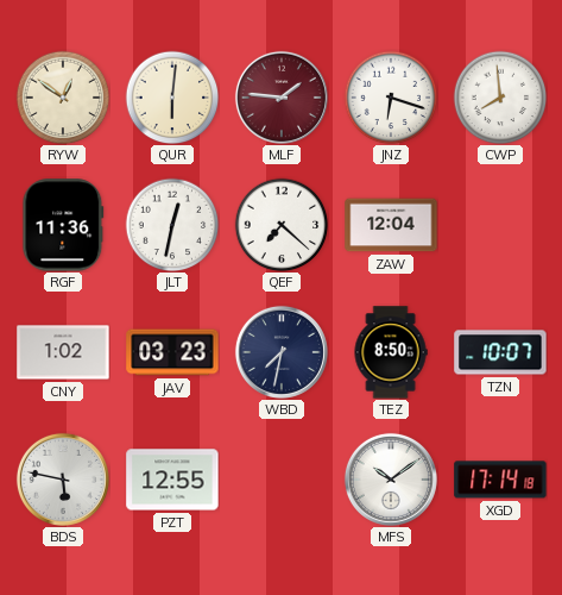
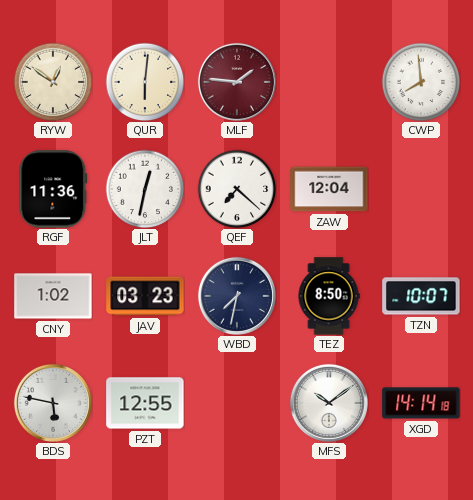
JNZ: 6:18 -> none
XGD: 17:14 -> 14:14
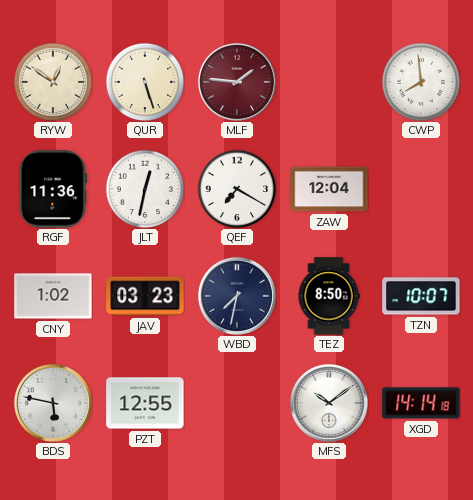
QUR: 6:01 -> 5:27
QEF: 7:22 -> 7:20
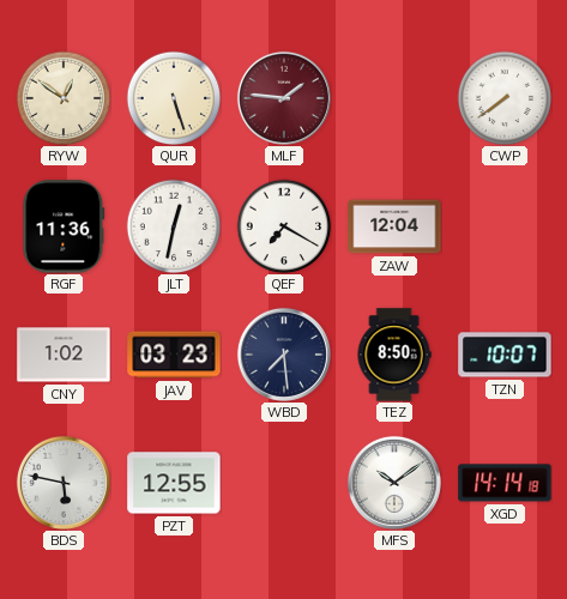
CWP: 7:59 -> 7:39
WBD: 7:32 -> 7:29
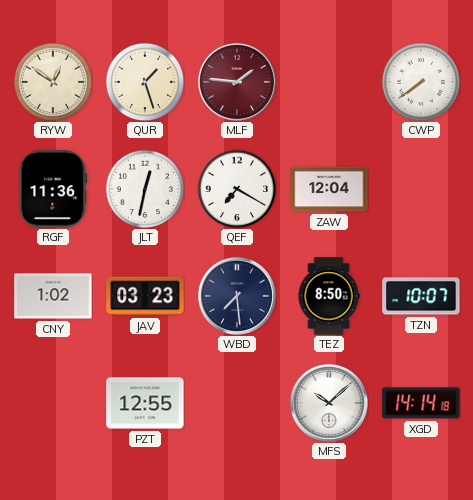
QUR: 5:27 -> 1:27
BDS: 5:47 -> none
MFS: 10:09 -> 10:08
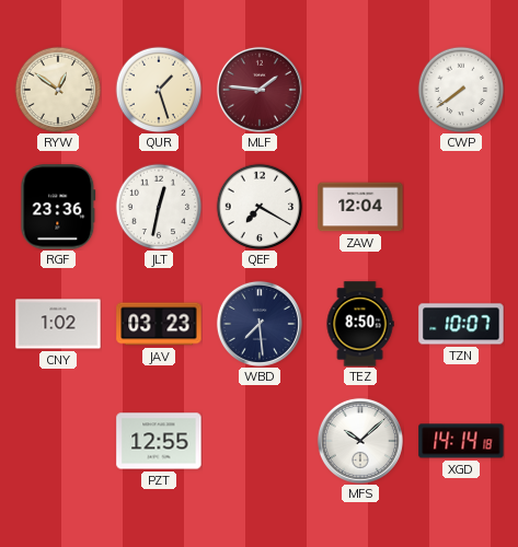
RGF: 11:36 -> 23:36
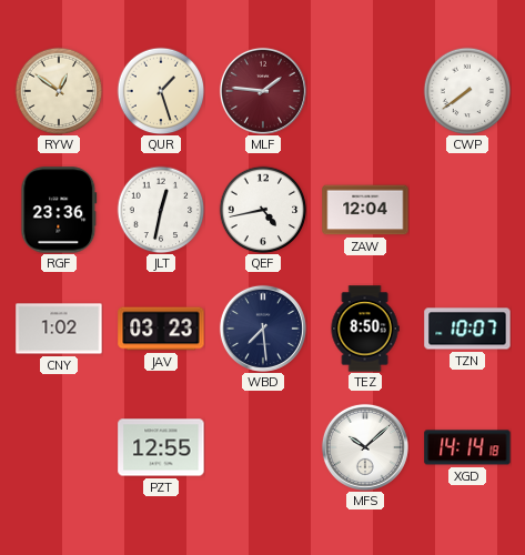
QEF: 7:20 -> 4:43
